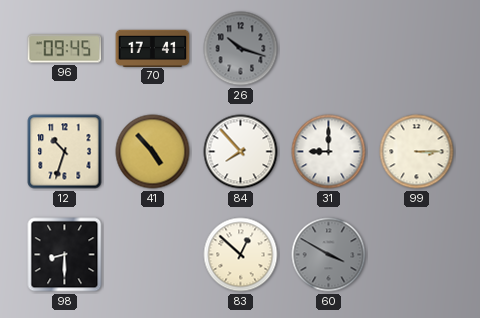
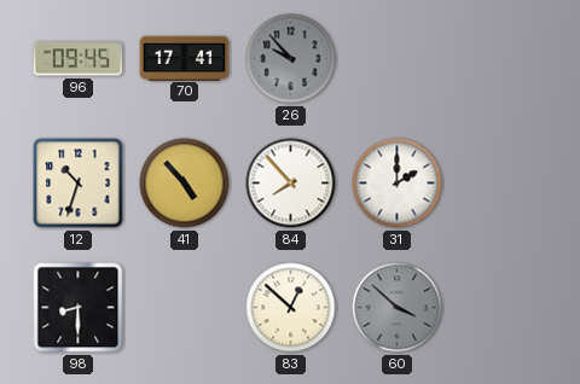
26: 10:18 -> 9:53
31: 9:00 -> 2:00
99: 3:15 -> none
60: 3:50 -> 3:52
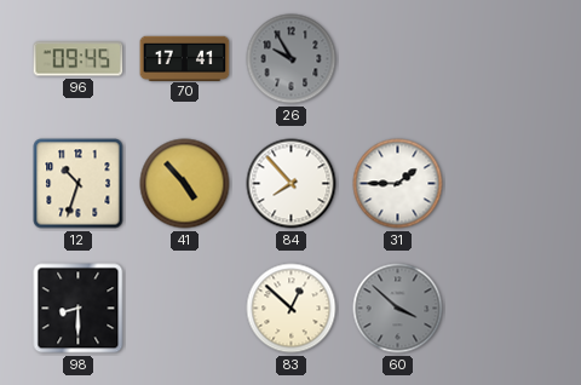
26: 9:53 -> 9:55
31: 2:00 -> 1:45
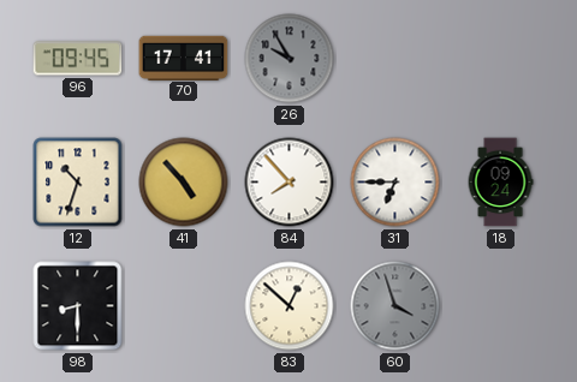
31: 1:45 -> 6:45
18: none -> 09:24
60: 3:52 -> 3:57
